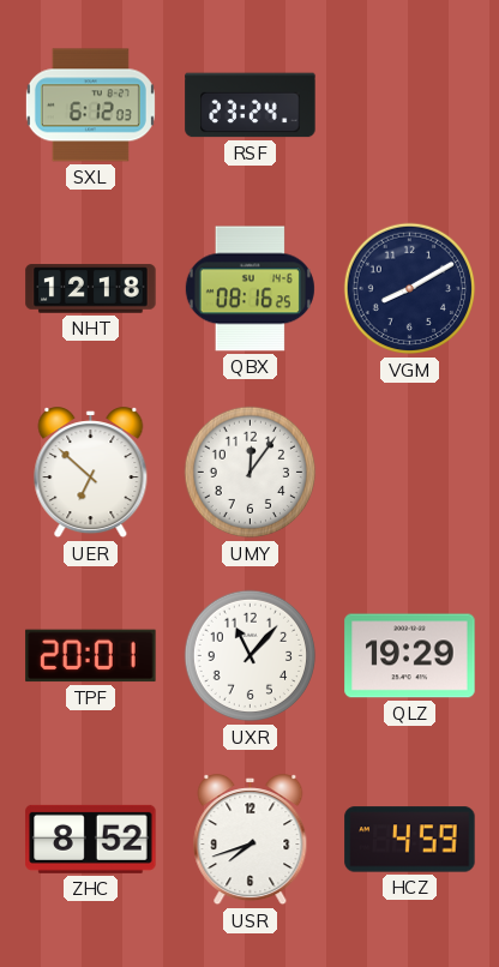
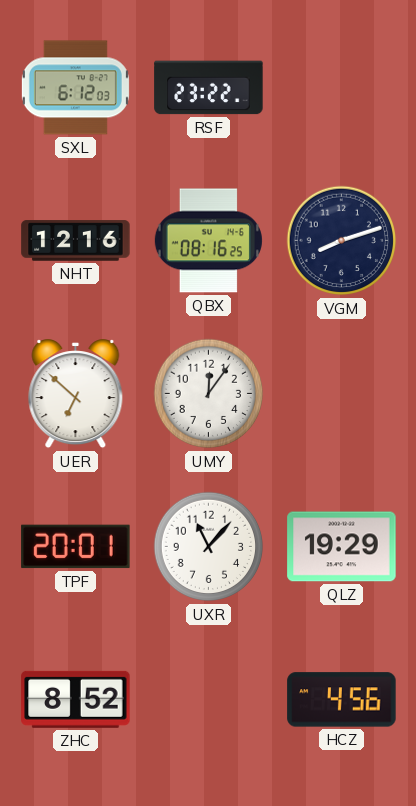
RSF: 23:24 -> 23:22
NHT: 12:18 -> 12:16
VGM: 8:10 -> 8:12
USR: 7:42 -> none
HCZ: 4:59 -> 4:56
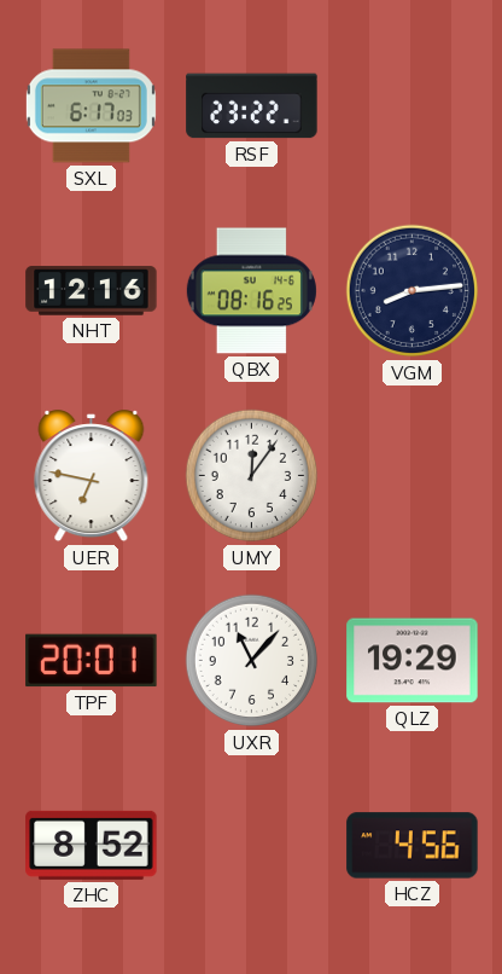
SXL: 6:12 -> 6:17
VGM: 8:12 -> 8:14
UER: 6:52 -> 6:47
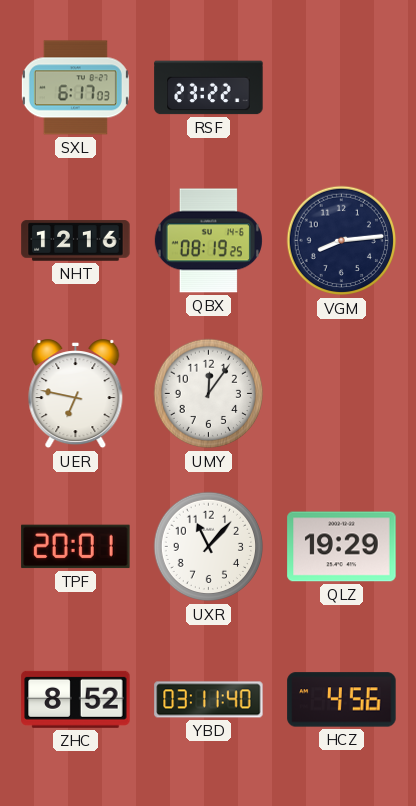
QBX: 08:16 -> 08:19
YBD: none -> 03:11
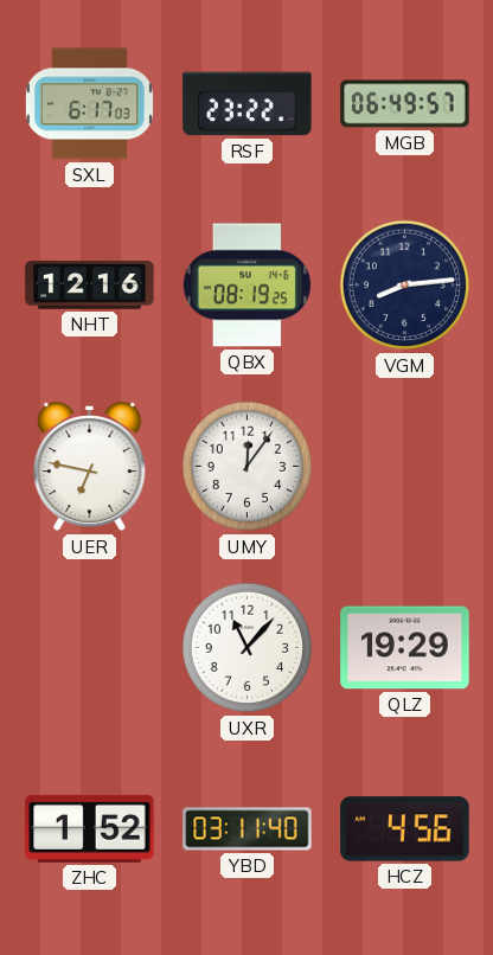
MGB: none -> 06:49
TPF: 20:01 -> none
ZHC: 8:52 -> 1:52
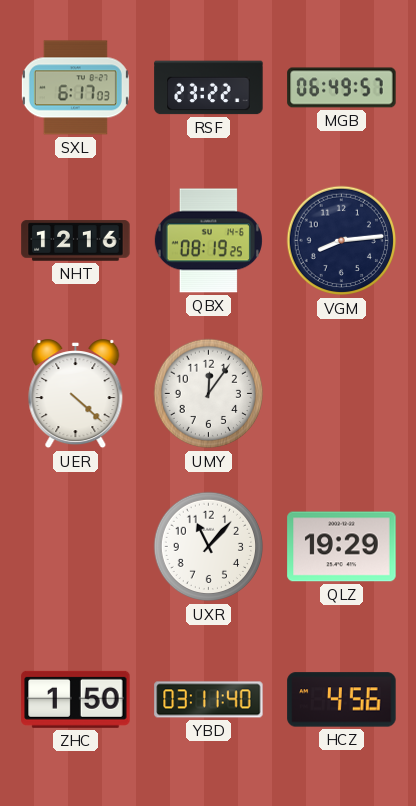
UER: 6:47 -> 4:22
ZHC: 1:52 -> 1:50
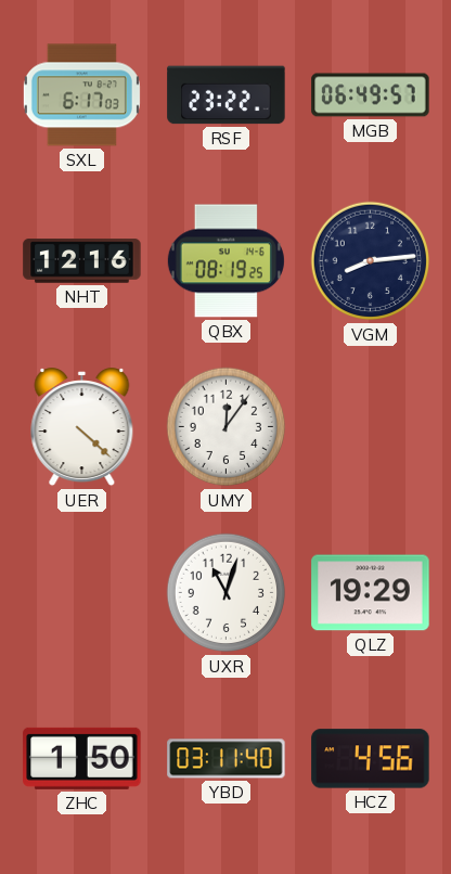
UXR: 11:07 -> 11:03
